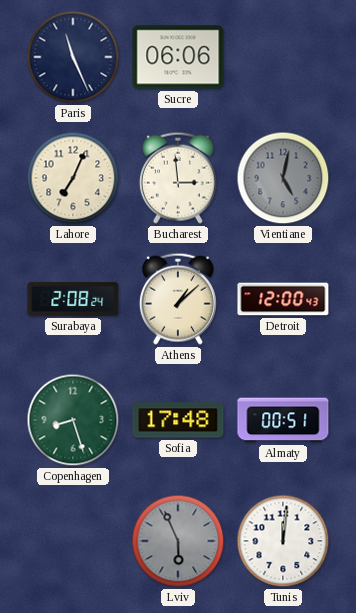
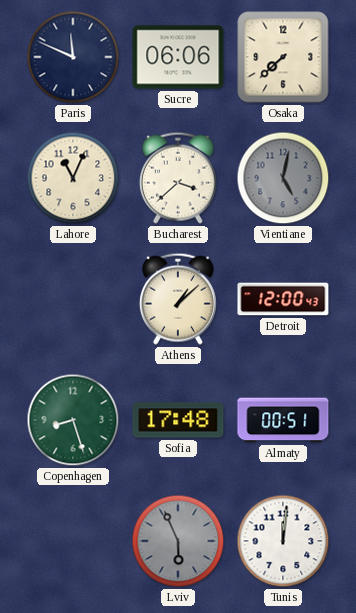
Paris: 11:26 -> 11:49
Osaka: none -> 7:38
Lahore: 7:04 -> 11:04
Bucharest: 2:59 -> 3:38
Surabaya: 2:08 -> none
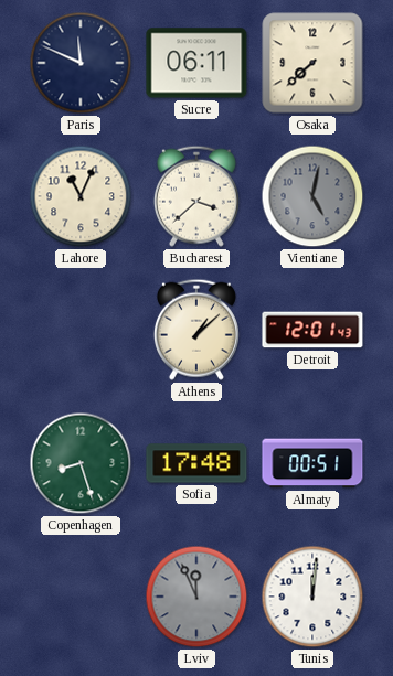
Sucre: 06:06 -> 06:11
Detroit: 12:00 -> 12:01
Lviv: 5:56 -> 11:56
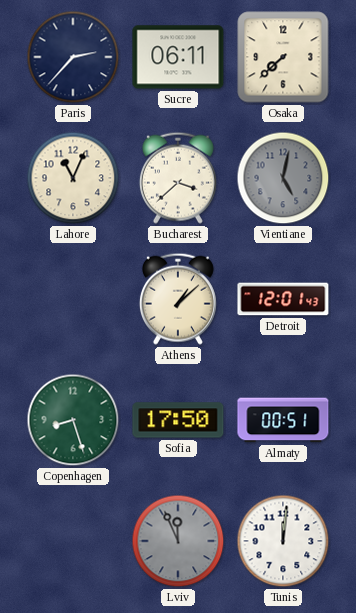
Paris: 11:49 -> 2:37
Sofia: 17:48 -> 17:50
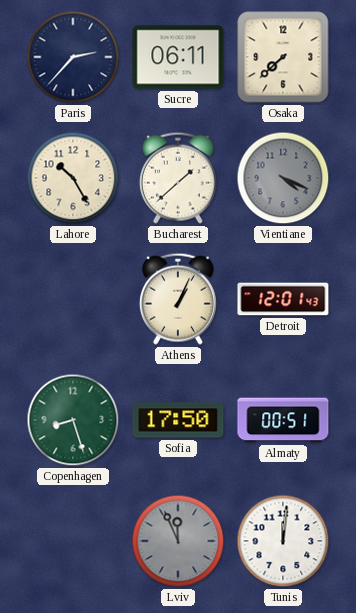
Lahore: 11:04 -> 10:25
Bucharest: 3:38 -> 1:38
Vientiane: 5:02 -> 4:19
Athens: 1:08 -> 1:04
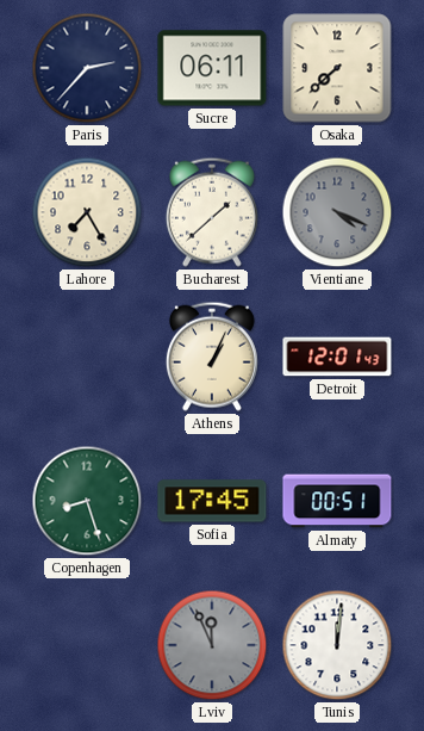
Lahore: 10:25 -> 7:25
Sofia: 17:50 -> 17:45
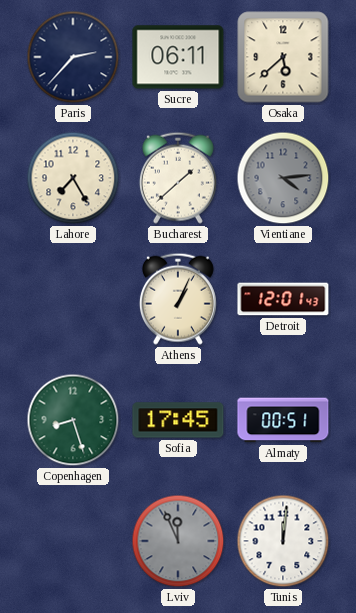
Osaka: 7:38 -> 5:38
Vientiane: 4:19 -> 4:14
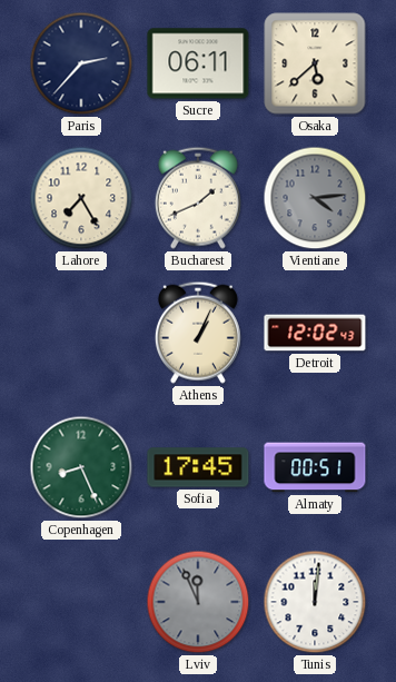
Bucharest: 1:38 -> 1:41
Detroit: 12:01 -> 12:02
Copenhagen: 8:27 -> 8:26
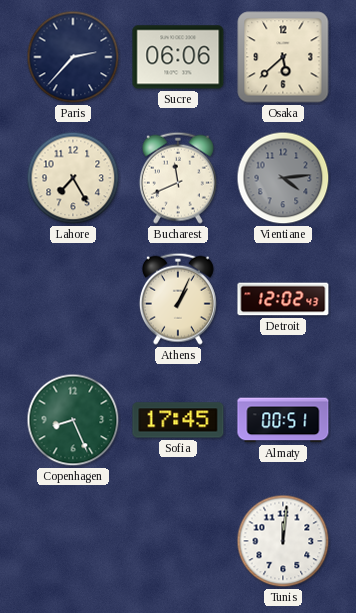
Sucre: 06:11 -> 06:06
Bucharest: 1:41 -> 11:41
Lviv: 11:56 -> none
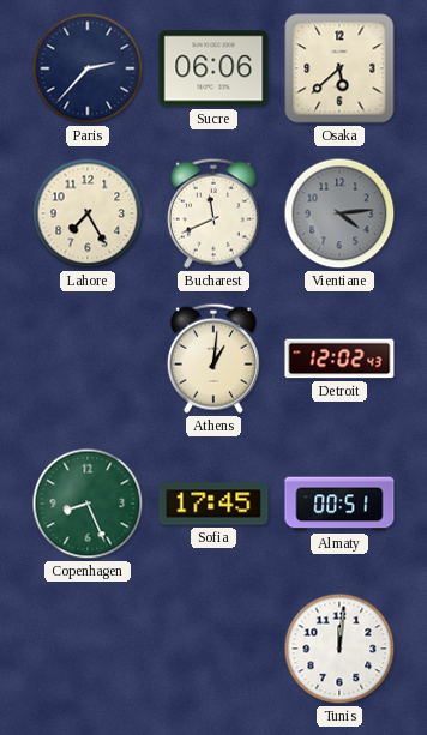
Athens: 1:04 -> 1:01
